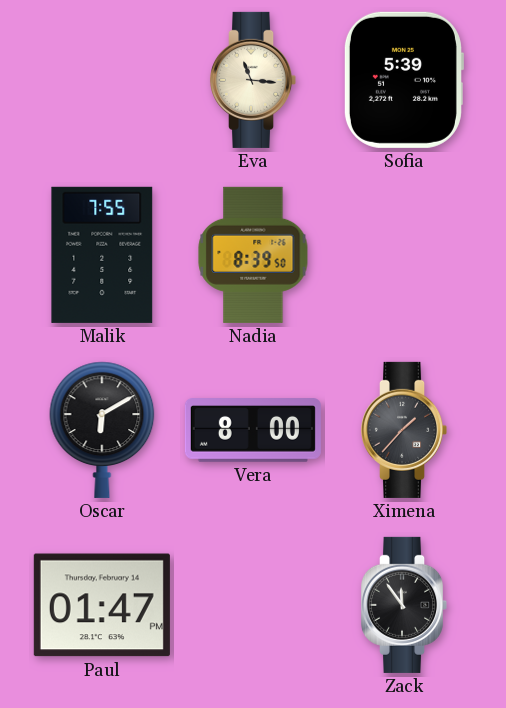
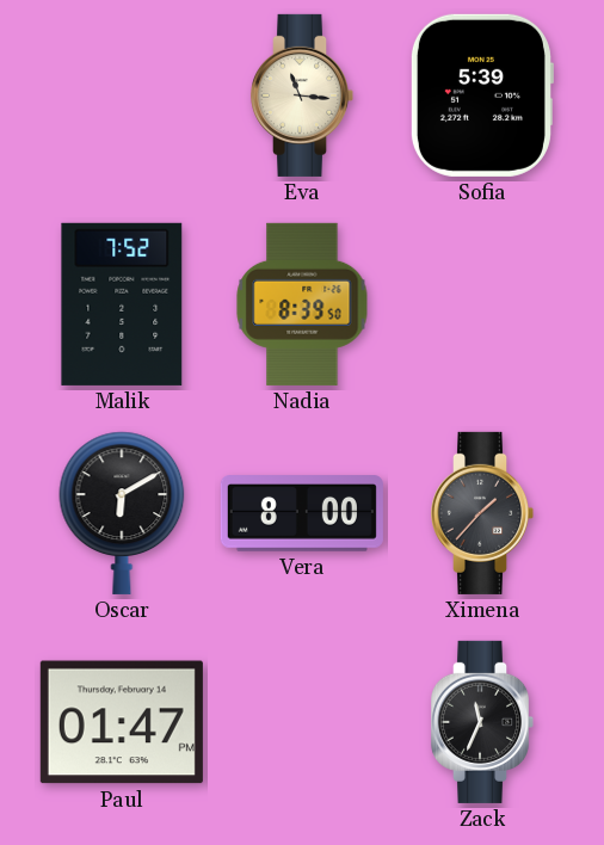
Malik: 7:55 -> 7:52
Zack: 11:54 -> 11:34
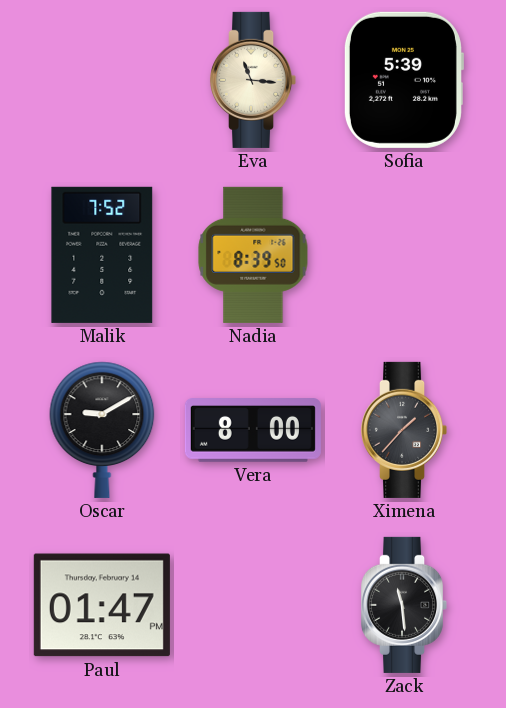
Oscar: 6:10 -> 9:10
Zack: 11:34 -> 11:29
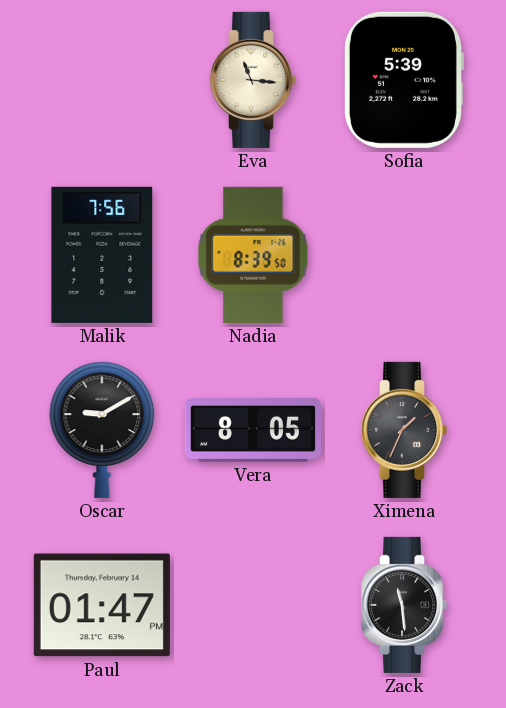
Malik: 7:52 -> 7:56
Vera: 8:00 -> 8:05
Ximena: 1:37 -> 1:34
